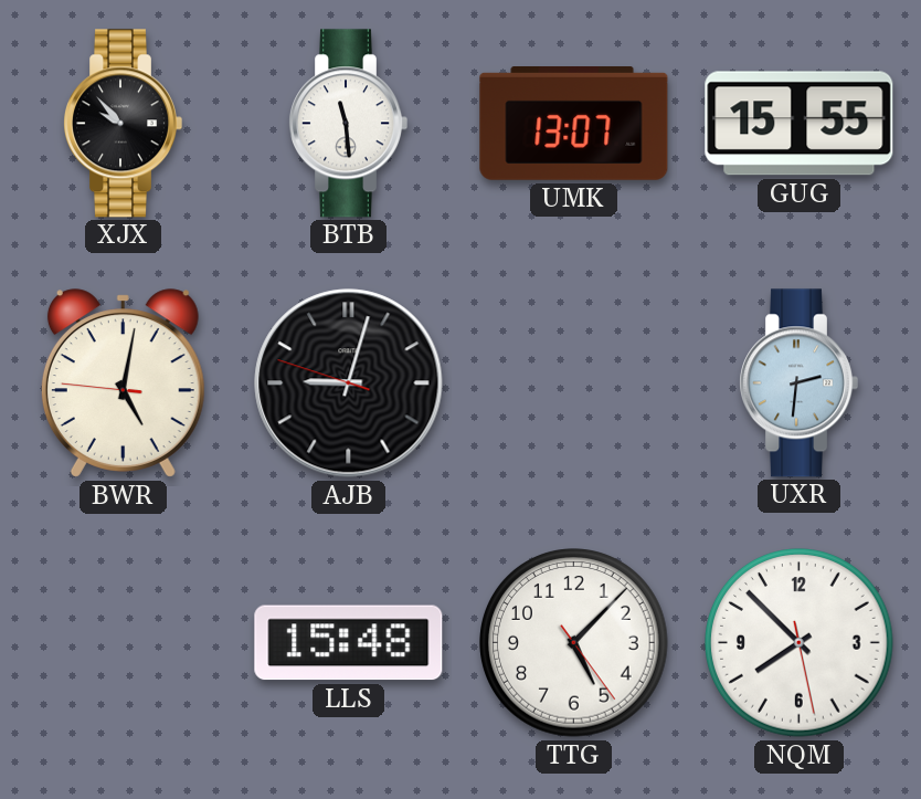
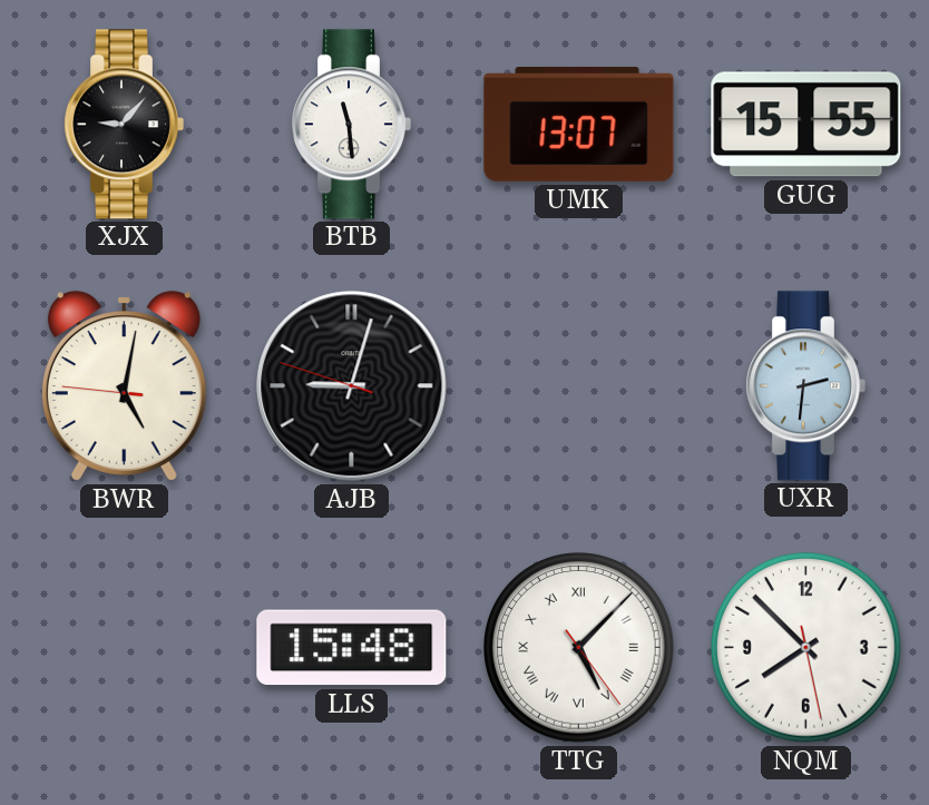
XJX: 9:53 -> 9:07
TTG numerals: Arabic -> Roman
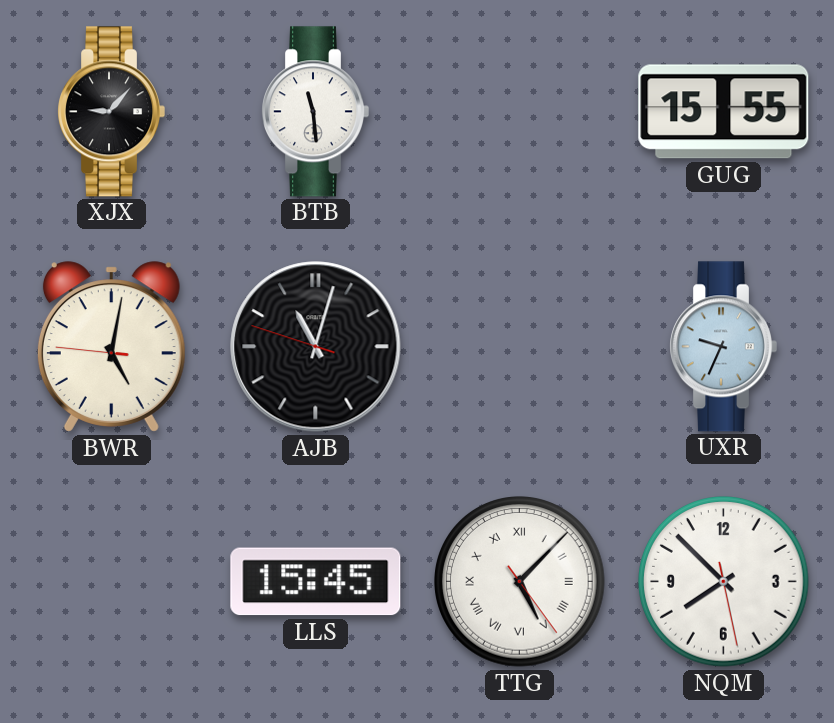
UMK: 13:07 -> none
AJB: 9:02 -> 11:02
UXR: 2:31 -> 9:34
LLS: 15:48 -> 15:45
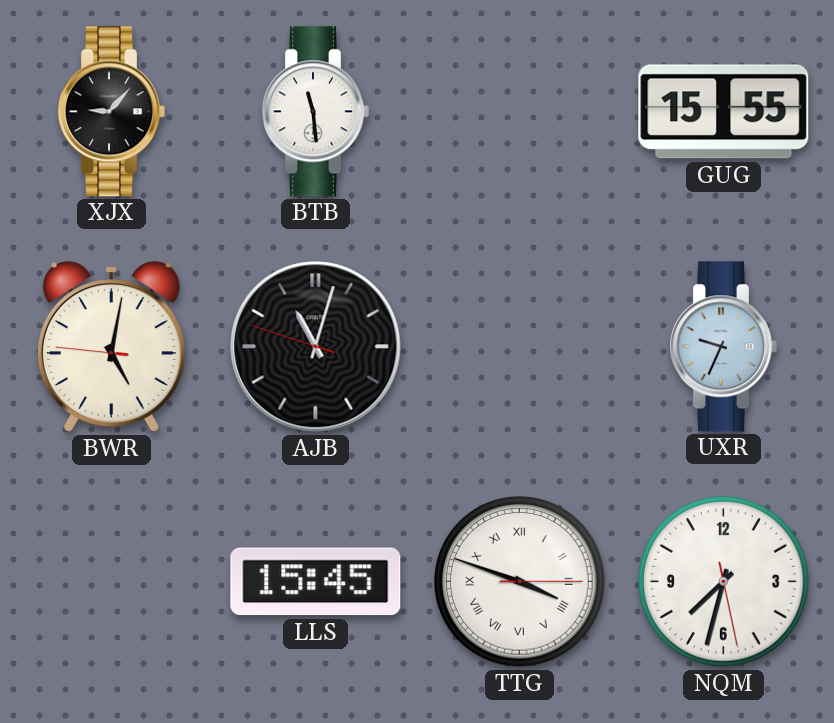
TTG: 5:07 -> 3:48
NQM: 7:52 -> 7:32
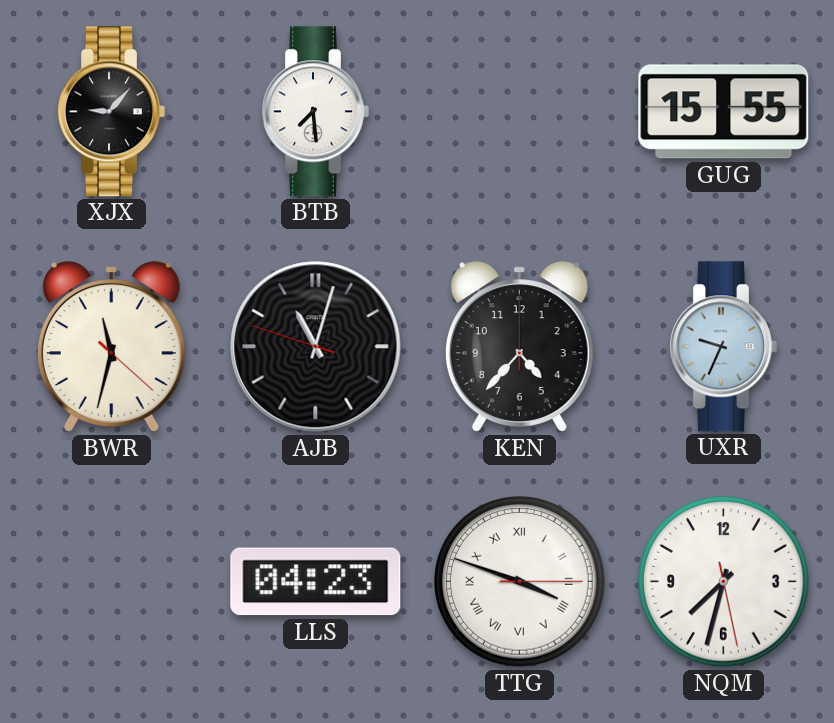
BTB: 11:29 -> 7:29
BWR: 5:01 -> 11:32
KEN: none -> 4:37
LLS: 15:45 -> 04:23
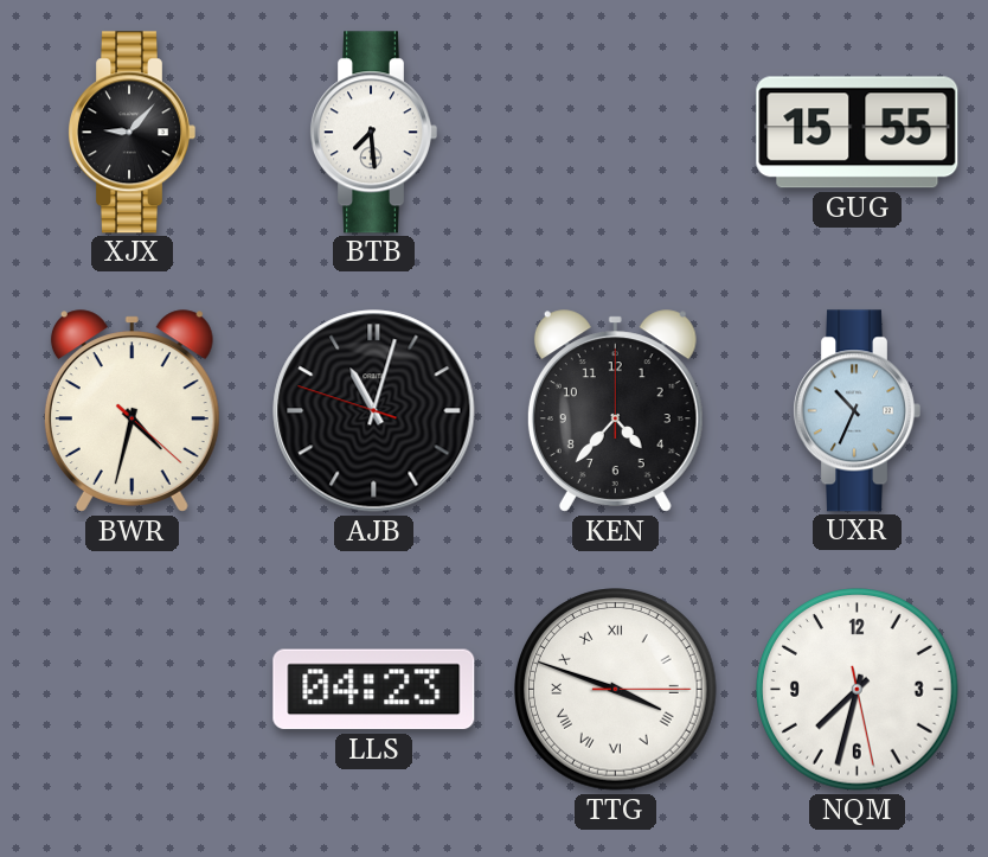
BWR: 11:32 -> 4:32
UXR: 9:34 -> 10:34
